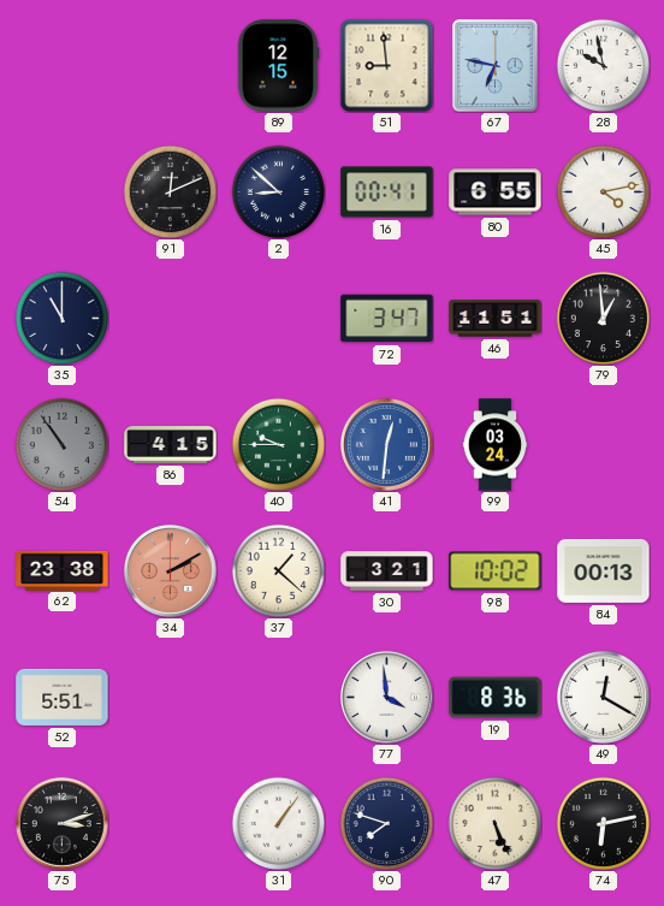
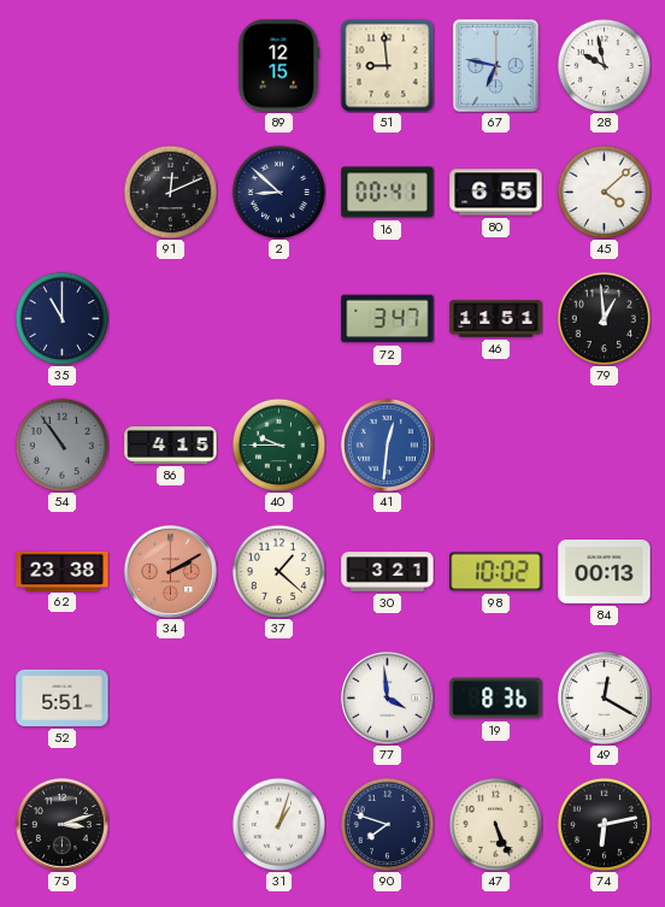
45: 4:13 -> 4:08
99: 03:24 -> none
31: 1:06 -> 1:03
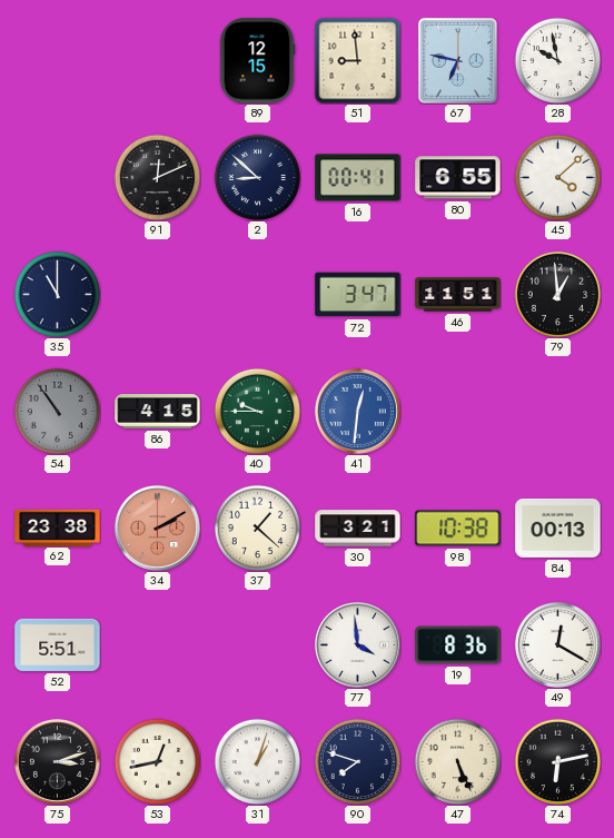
98: 10:02 -> 10:38
53: none -> 12:43
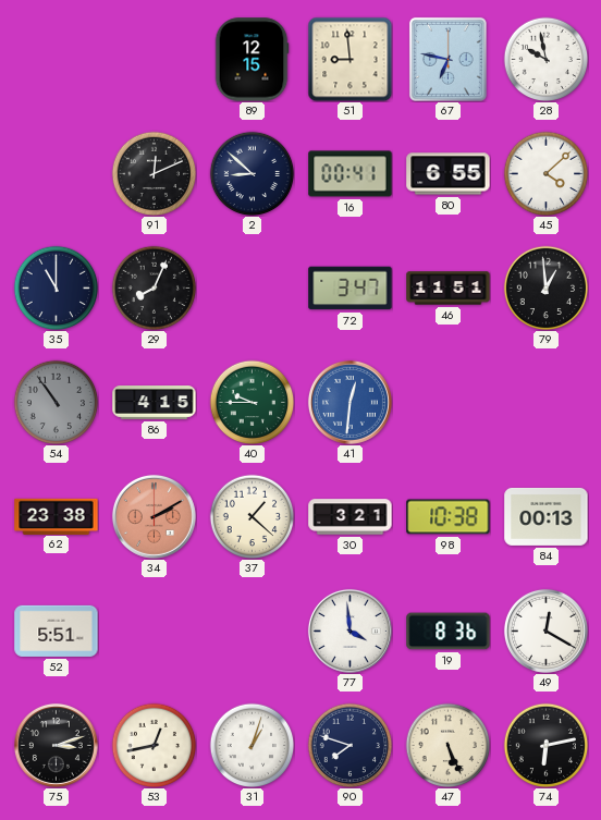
29: none -> 8:04
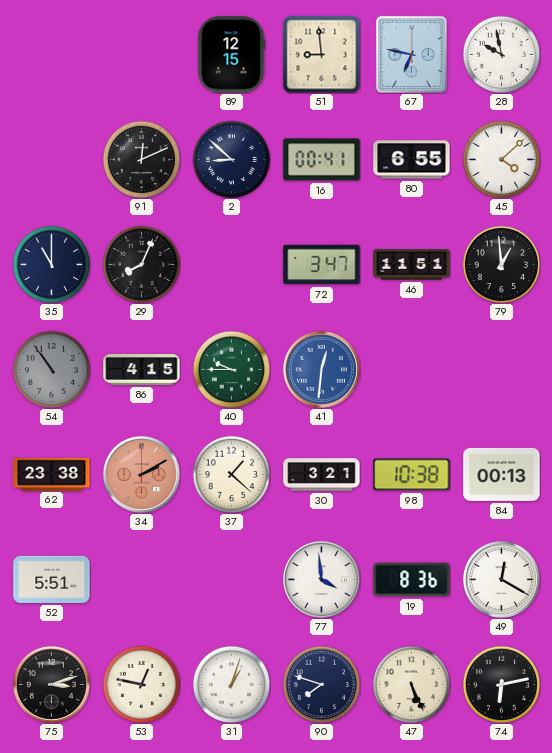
53: 12:43 -> 12:47
